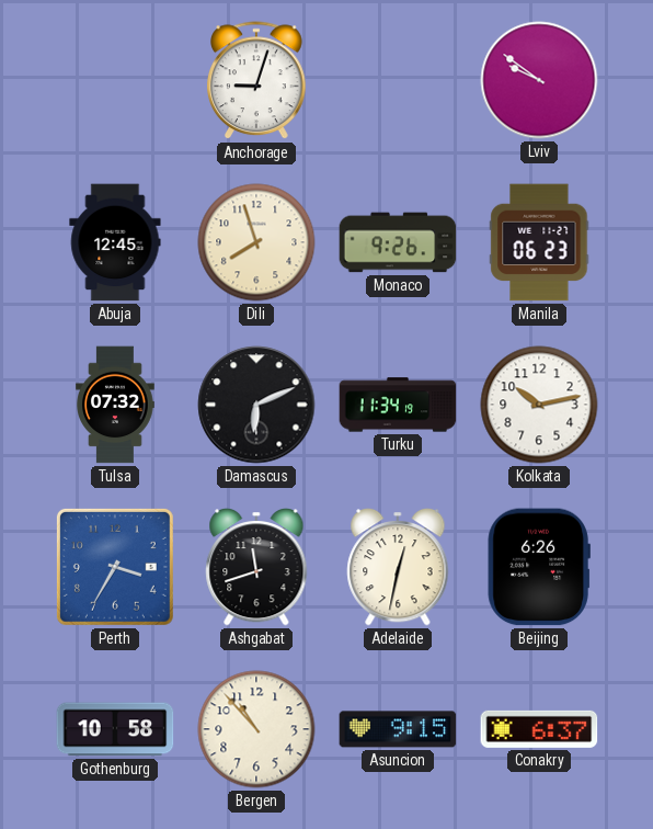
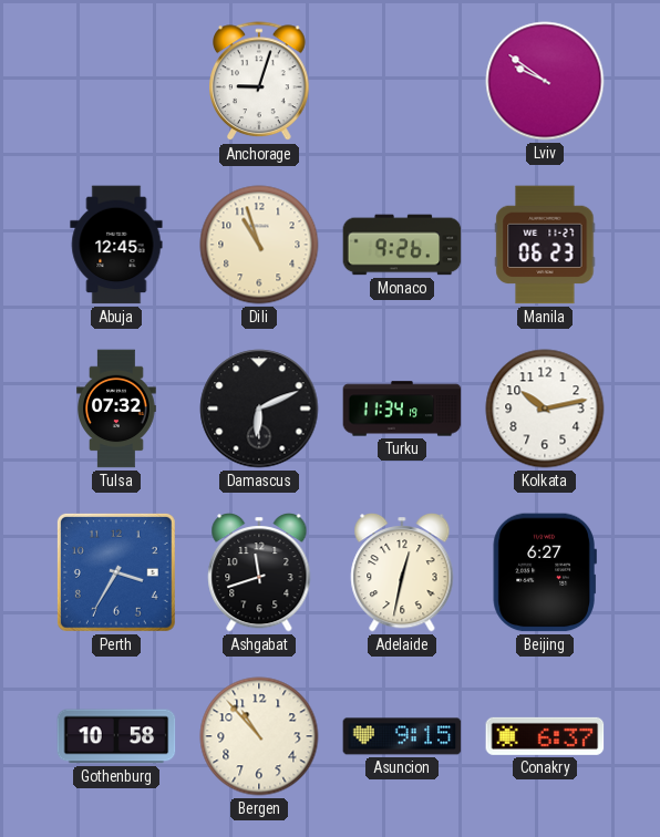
Dili: 7:57 -> 10:57
Beijing: 6:26 -> 6:27
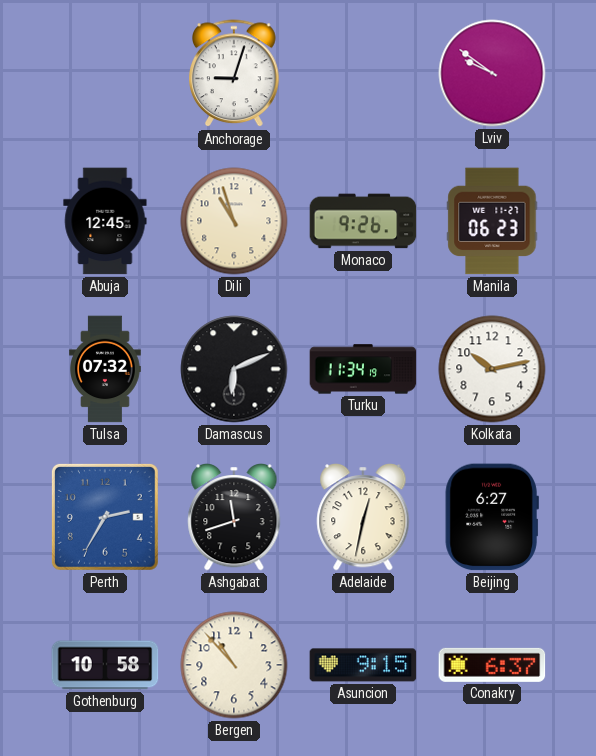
Perth: 3:35 -> 2:35
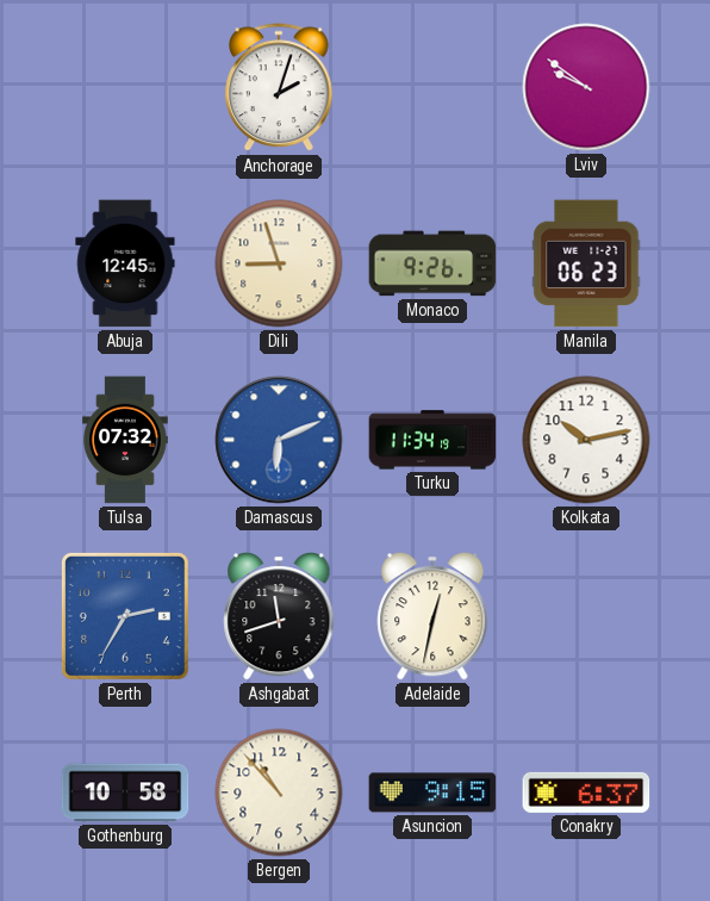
Anchorage: 9:03 -> 2:03
Dili: 10:57 -> 8:57
Damascus dial: black -> blue
Beijing: 6:27 -> none
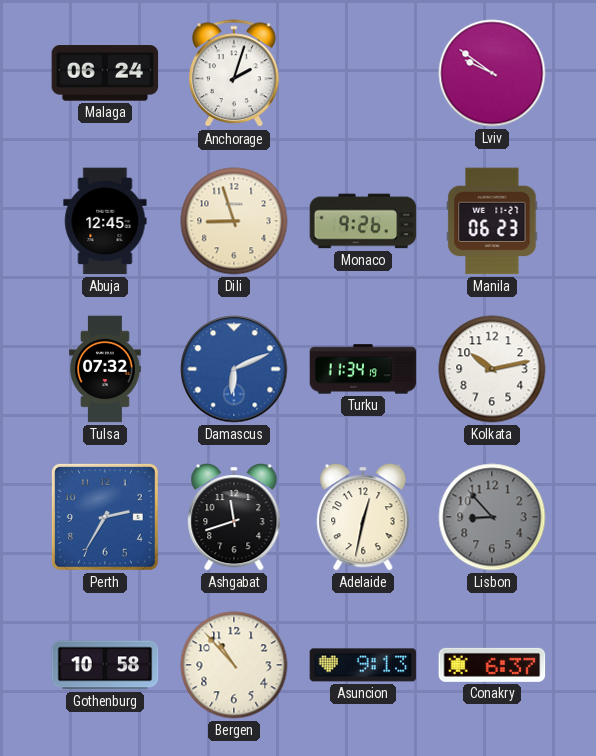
Malaga: none -> 06:24
Lisbon: none -> 8:53
Asuncion: 9:15 -> 9:13
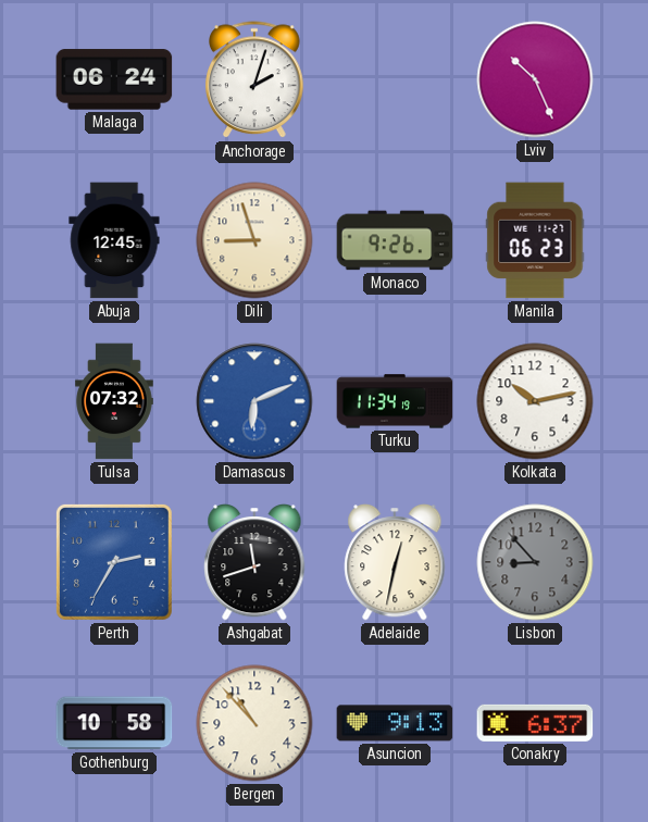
Lviv: 9:51 -> 10:26
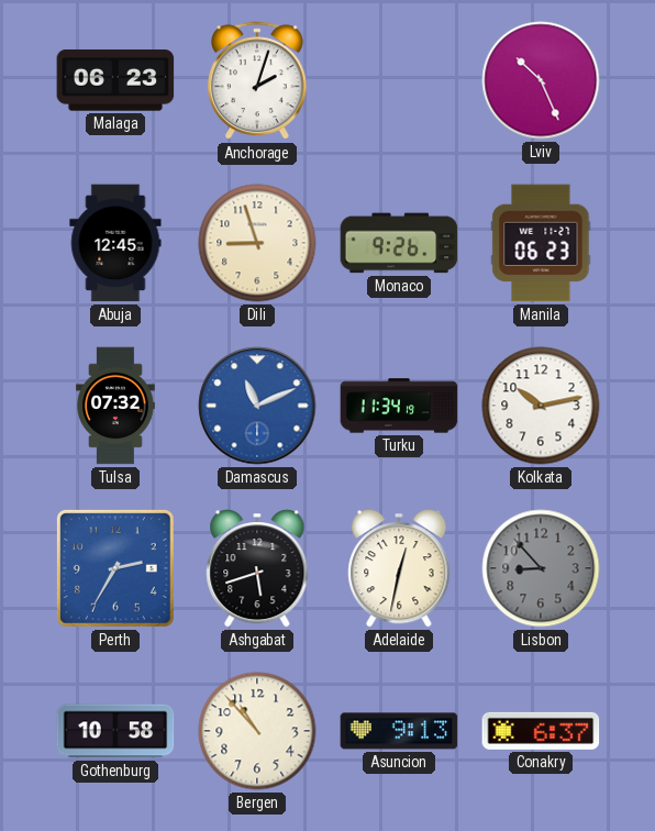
Malaga: 06:24 -> 06:23
Damascus: 6:11 -> 11:11
Ashgabat: 11:42 -> 5:42
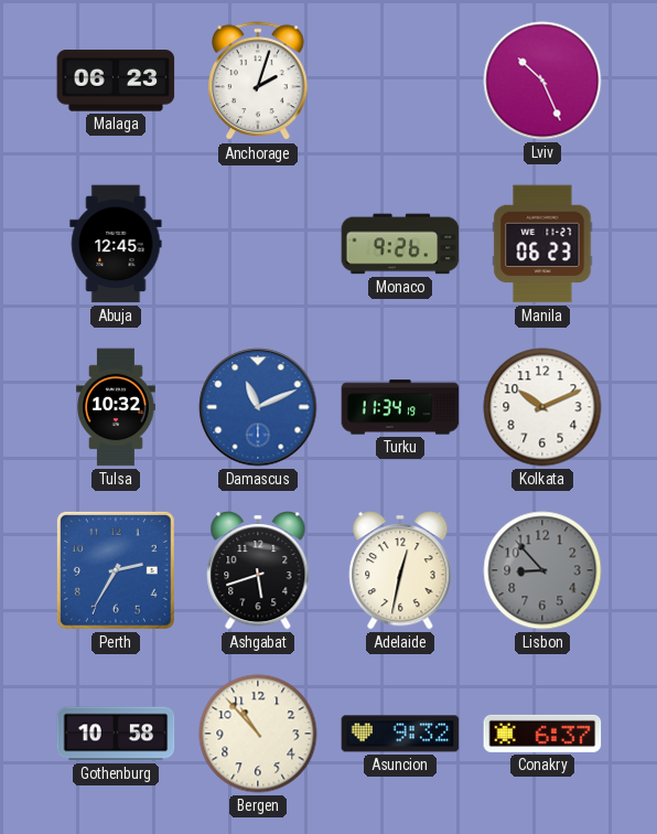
Dili: 8:57 -> none
Tulsa: 07:32 -> 10:32
Kolkata: 10:13 -> 10:11
Asuncion: 9:13 -> 9:32
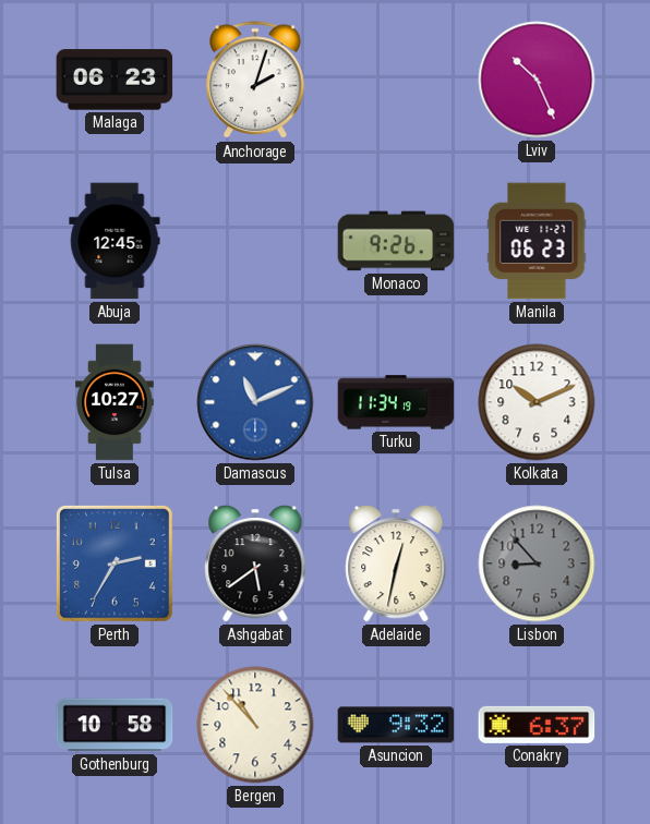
Tulsa: 10:32 -> 10:27
Ashgabat: 5:42 -> 5:39
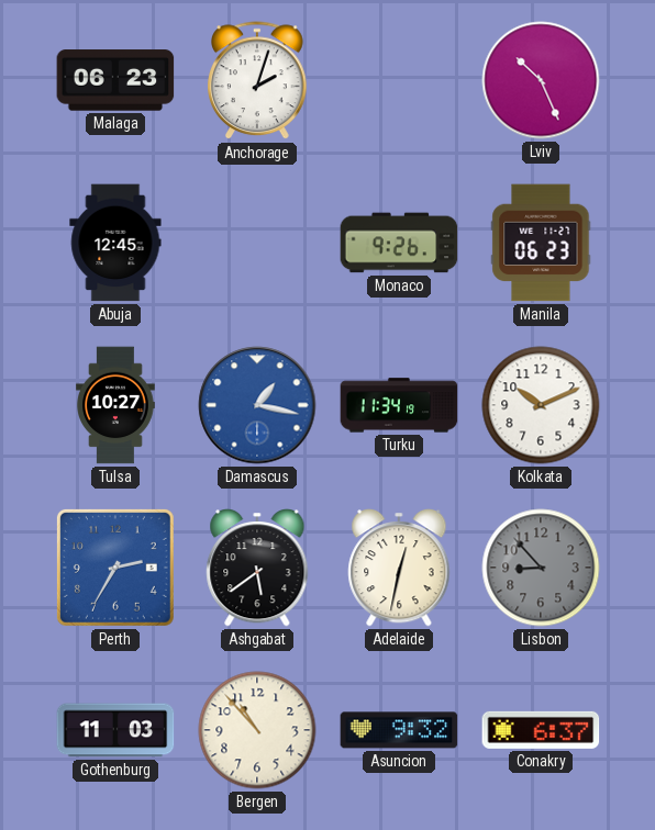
Damascus: 11:11 -> 1:17
Gothenburg: 10:58 -> 11:03
